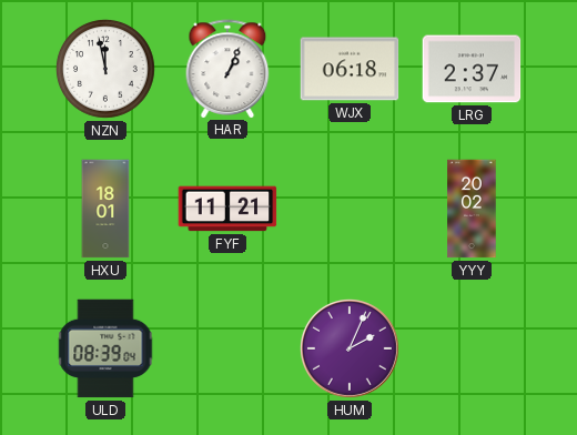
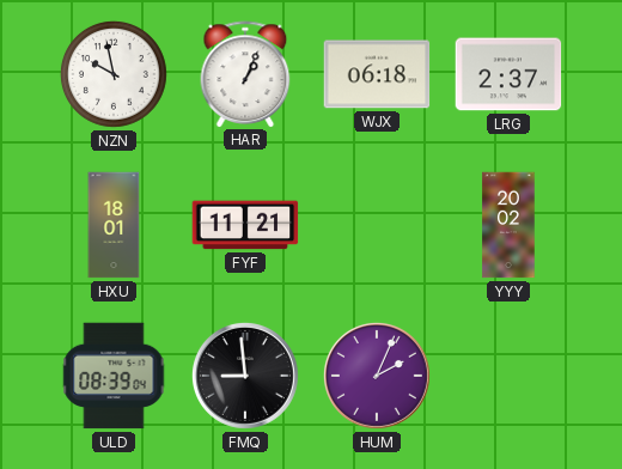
NZN: 11:58 -> 9:58
FMQ: none -> 8:59
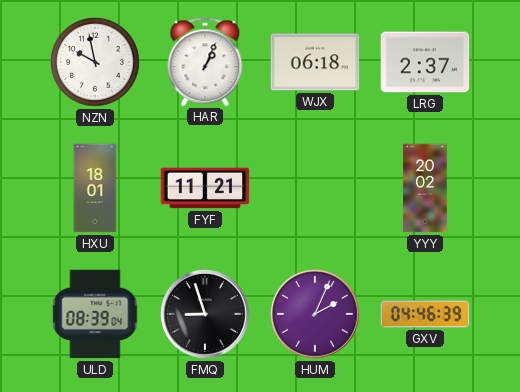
FMQ: 8:59 -> 8:57
GXV: none -> 04:46
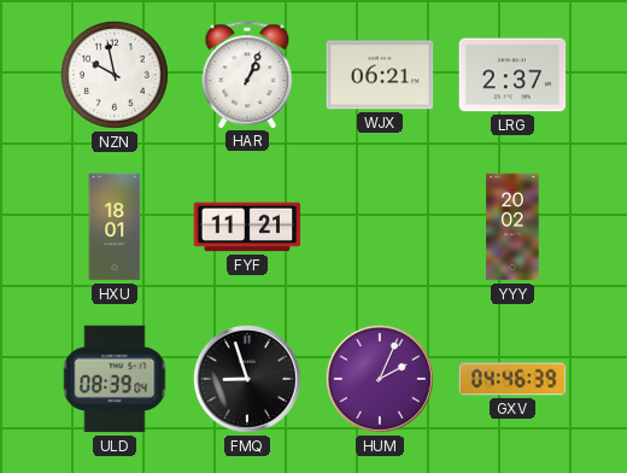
WJX: 06:18 -> 06:21
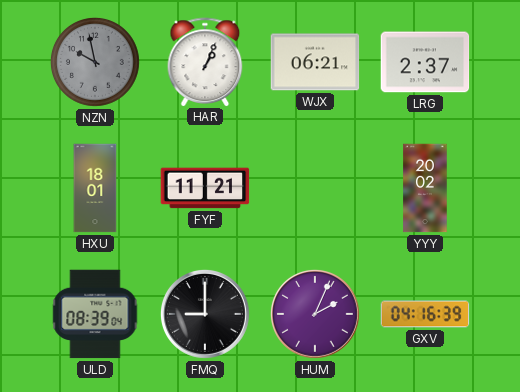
NZN dial: white -> grey
FMQ: 8:57 -> 9:00
GXV: 04:46 -> 04:16
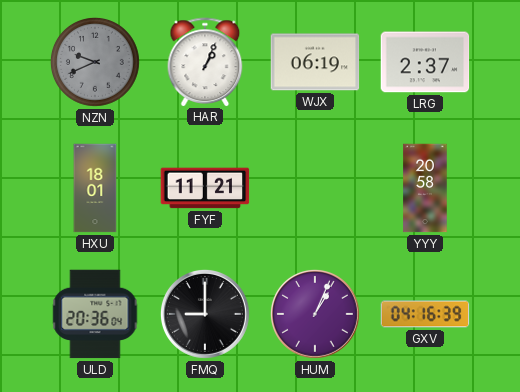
NZN: 9:58 -> 9:41
WJX: 06:21 -> 06:19
YYY: 20:02 -> 20:58
ULD: 08:39 -> 20:36
HUM: 2:04 -> 1:04
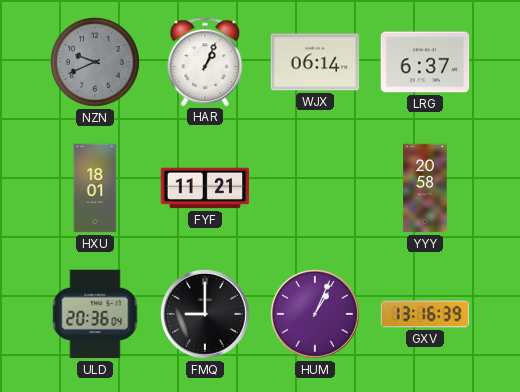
WJX: 06:19 -> 06:14
LRG: 2:37 -> 6:37
GXV: 04:16 -> 13:16
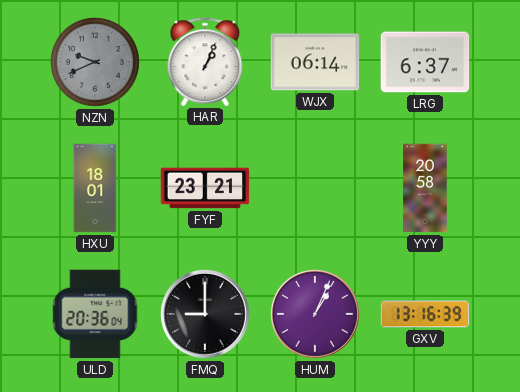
FYF: 11:21 -> 23:21
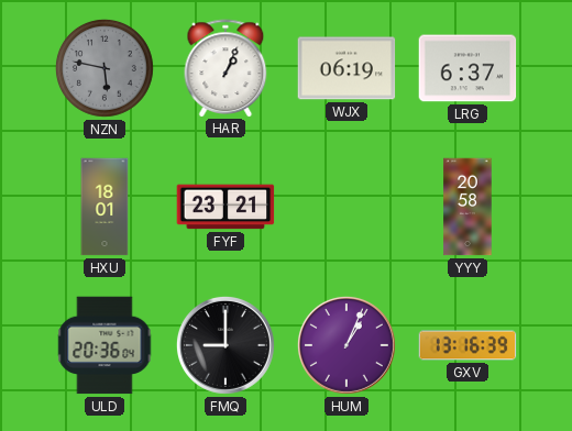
NZN: 9:41 -> 5:47
WJX: 06:14 -> 06:19
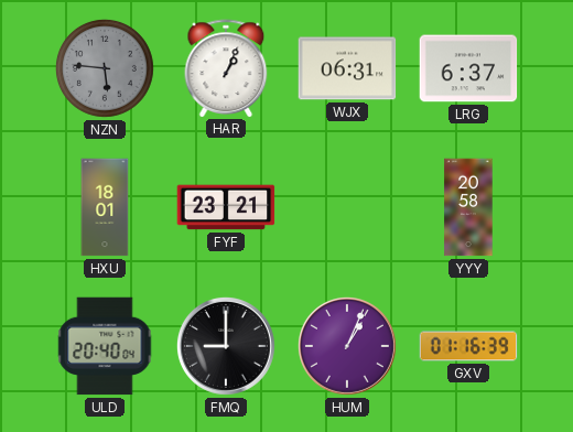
NZN: 5:47 -> 5:46
WJX: 06:19 -> 06:31
ULD: 20:36 -> 20:40
GXV: 13:16 -> 01:16
